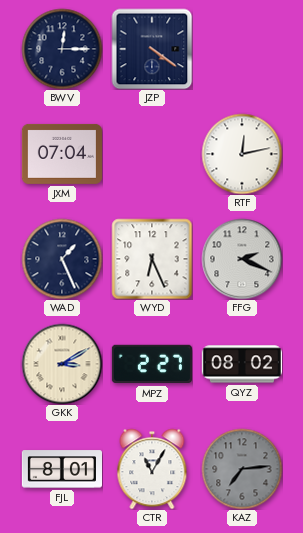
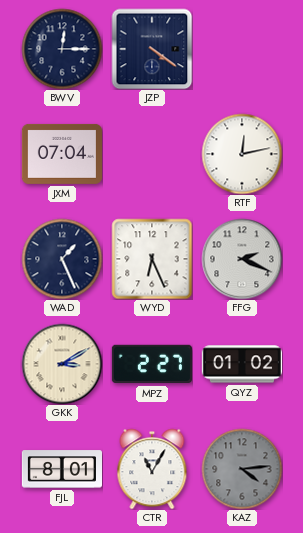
QYZ: 08:02 -> 01:02
KAZ: 7:14 -> 4:14
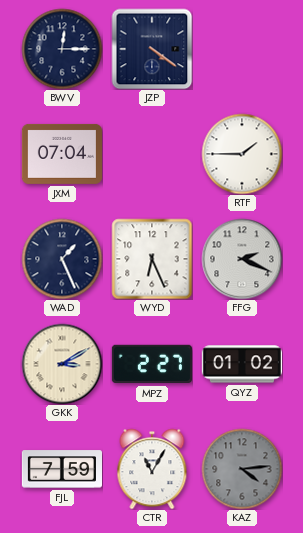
RTF: 12:13 -> 1:45
FJL: 8:01 -> 7:59
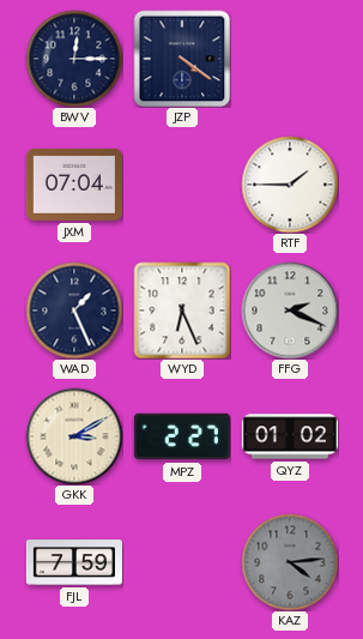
CTR: 11:05 -> none
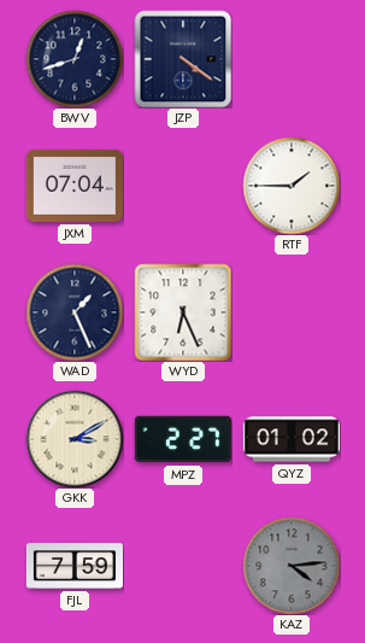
BWV: 12:15 -> 12:42
FFG: 2:19 -> none
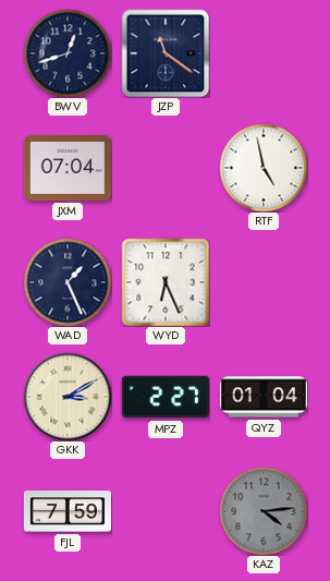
JZP: 4:21 -> 11:21
RTF: 1:45 -> 4:58
QYZ: 01:02 -> 01:04
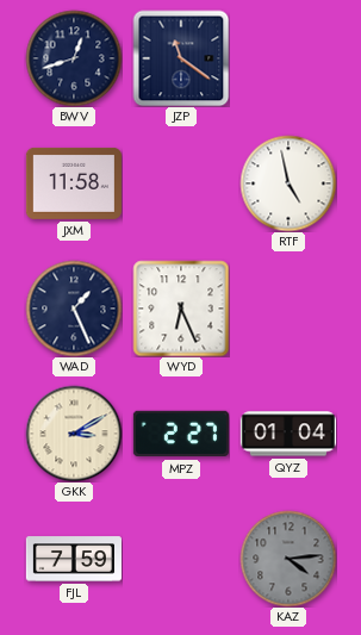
JXM: 07:04 -> 11:58
